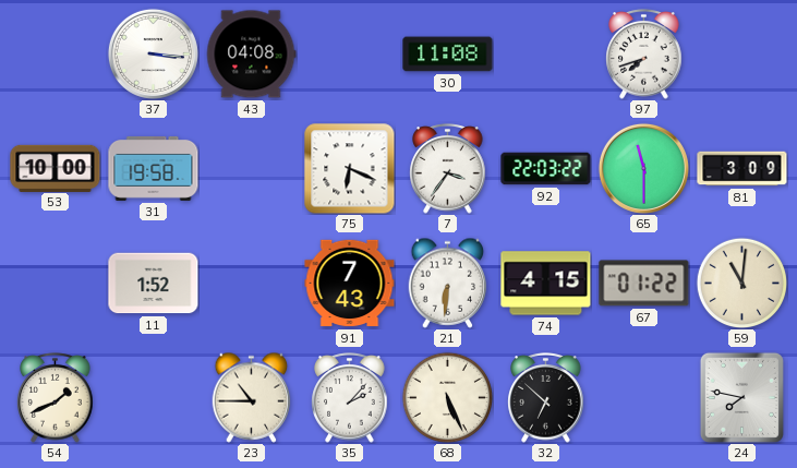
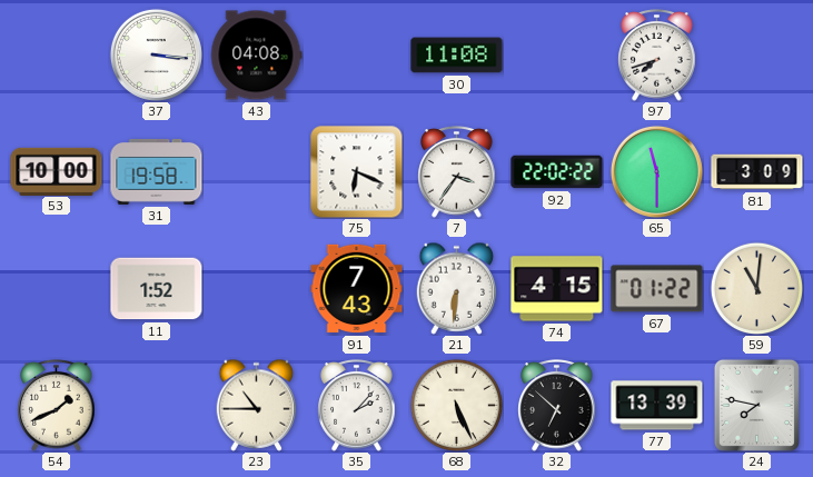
92: 22:03 -> 22:02
77: none -> 13:39
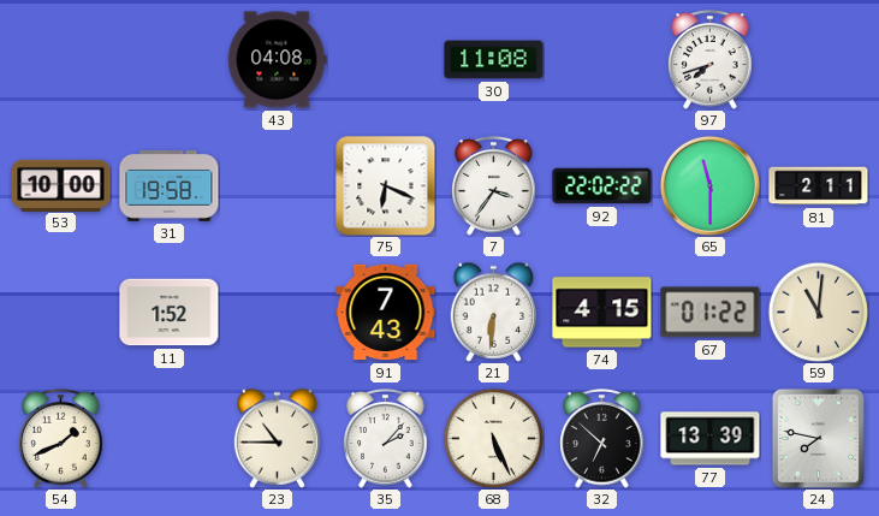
37: 3:16 -> none
81: 3:09 -> 2:11
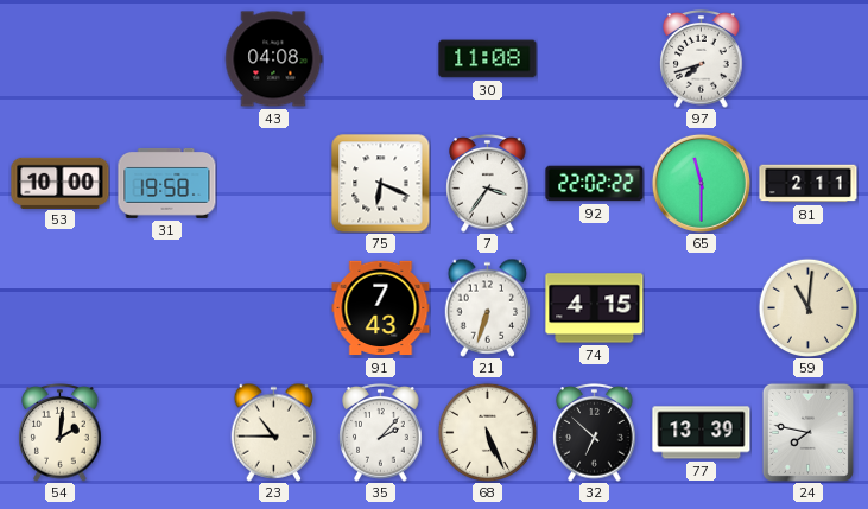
11: 1:52 -> none
21: 6:31 -> 6:33
67: 01:22 -> none
54: 1:41 -> 2:01
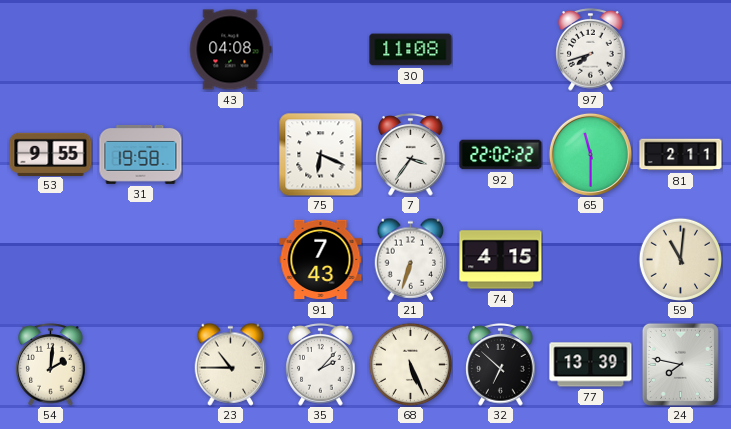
53: 10:00 -> 9:55
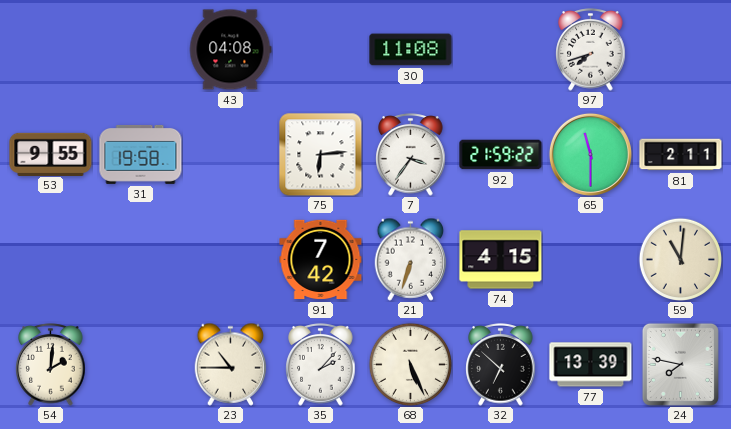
75: 6:19 -> 6:14
92: 22:02 -> 21:59
91: 7:43 -> 7:42
